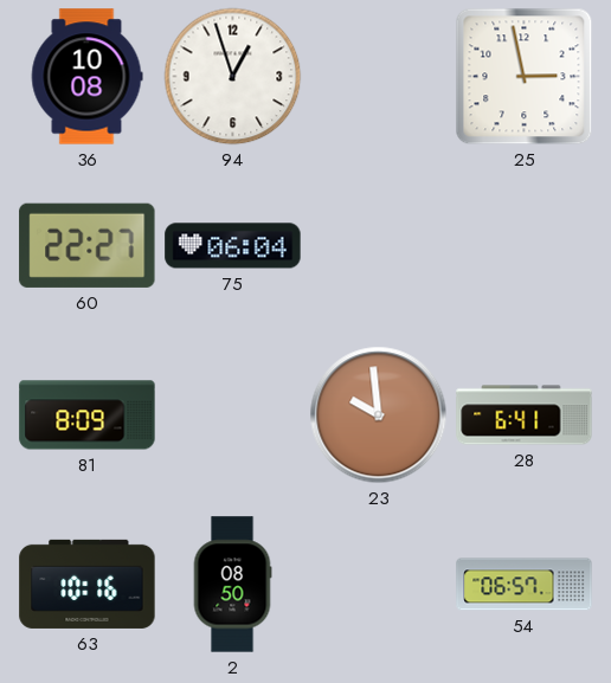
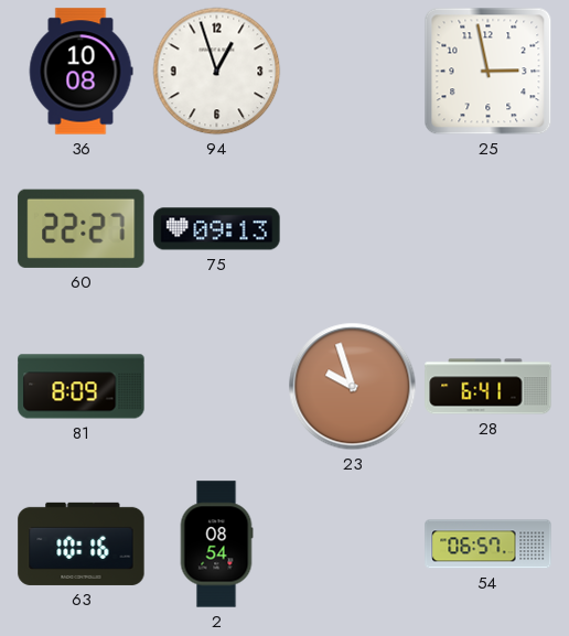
75: 06:04 -> 09:13
23: 9:59 -> 9:57
2: 08:50 -> 08:54
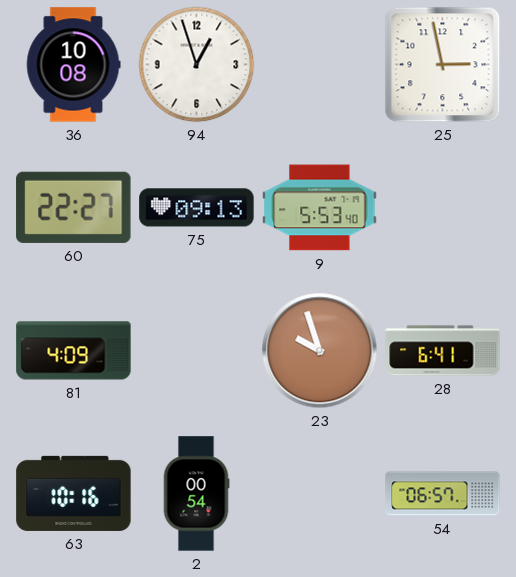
9: none -> 5:53
81: 8:09 -> 4:09
2: 08:54 -> 00:54
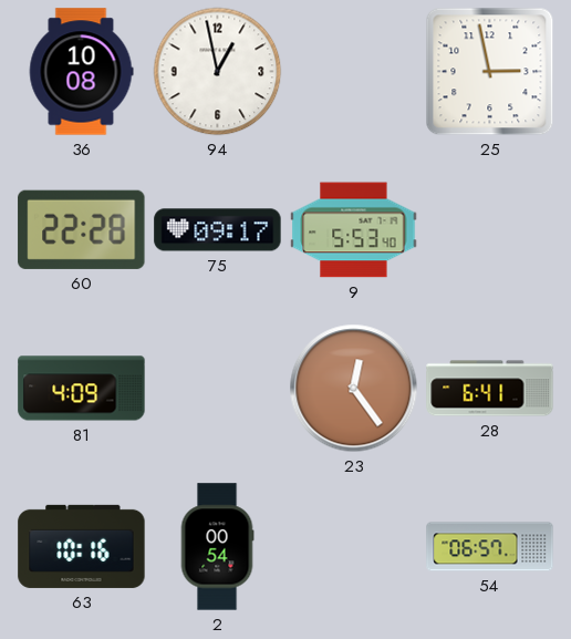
94: 12:57 -> 12:58
60: 22:27 -> 22:28
75: 09:13 -> 09:17
23: 9:57 -> 12:24
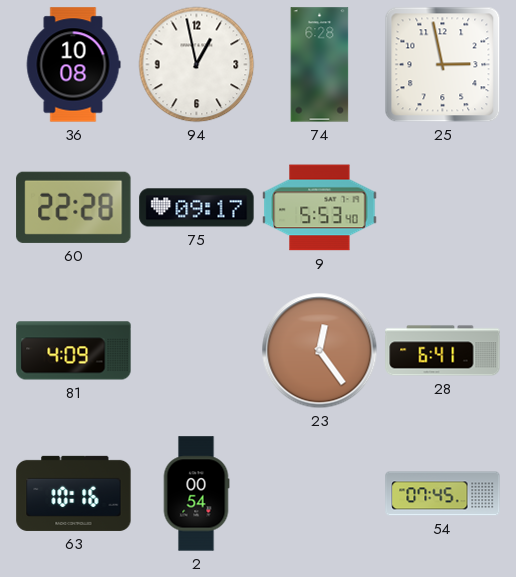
74: none -> 6:28
54: 06:57 -> 07:45
